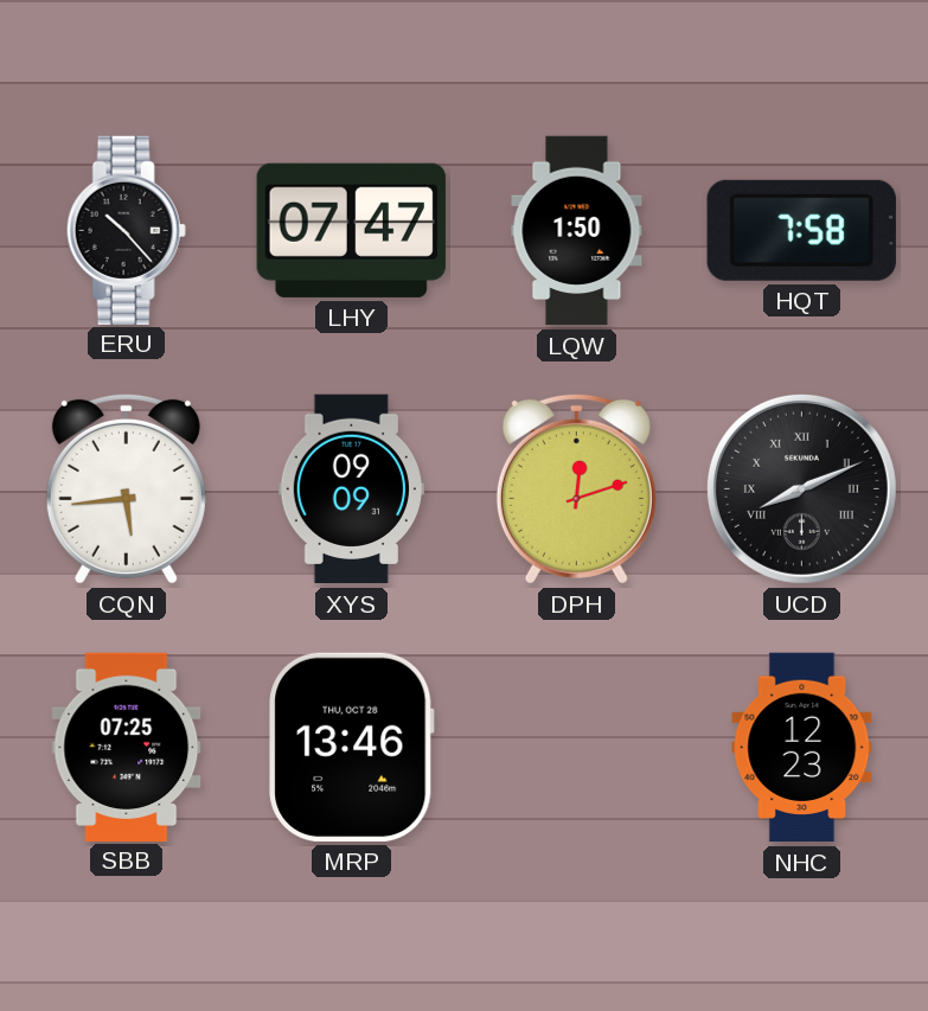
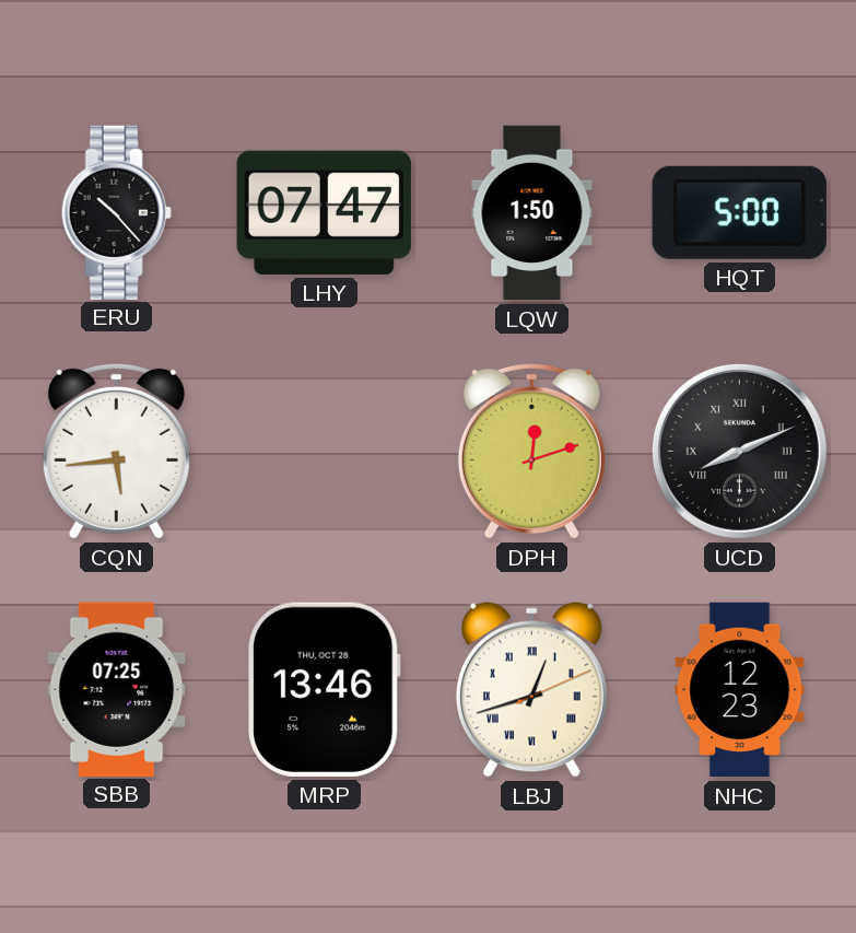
HQT: 7:58 -> 5:00
XYS: 09:09 -> none
LBJ: none -> 12:42
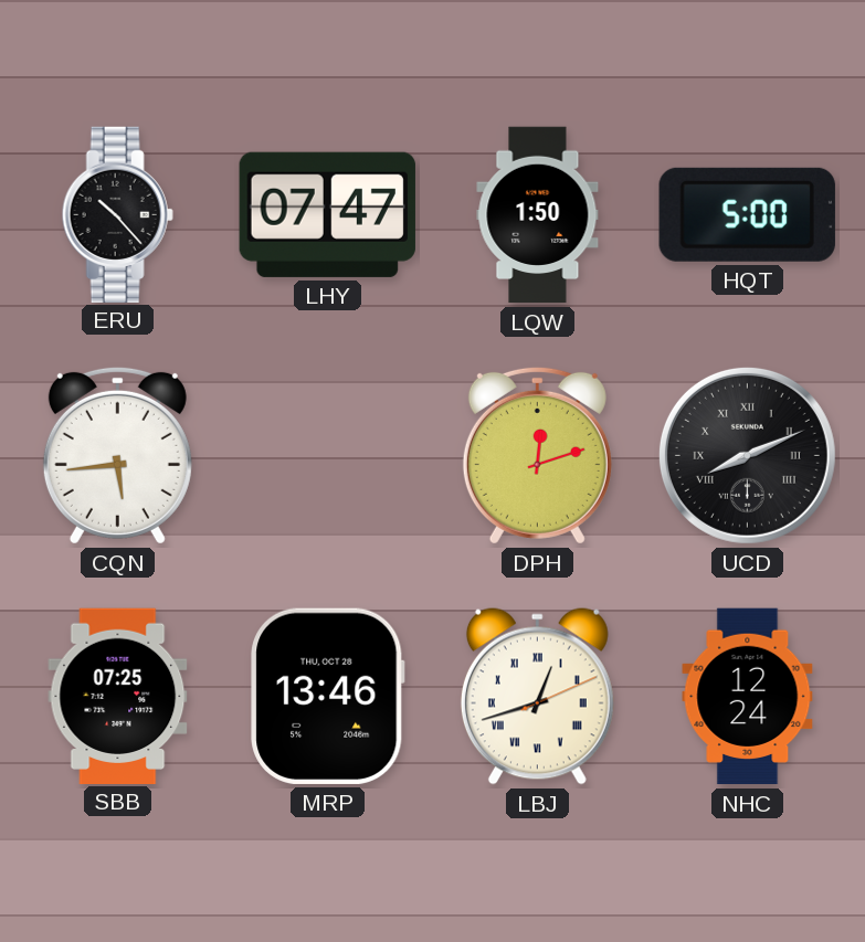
NHC: 12:23 -> 12:24
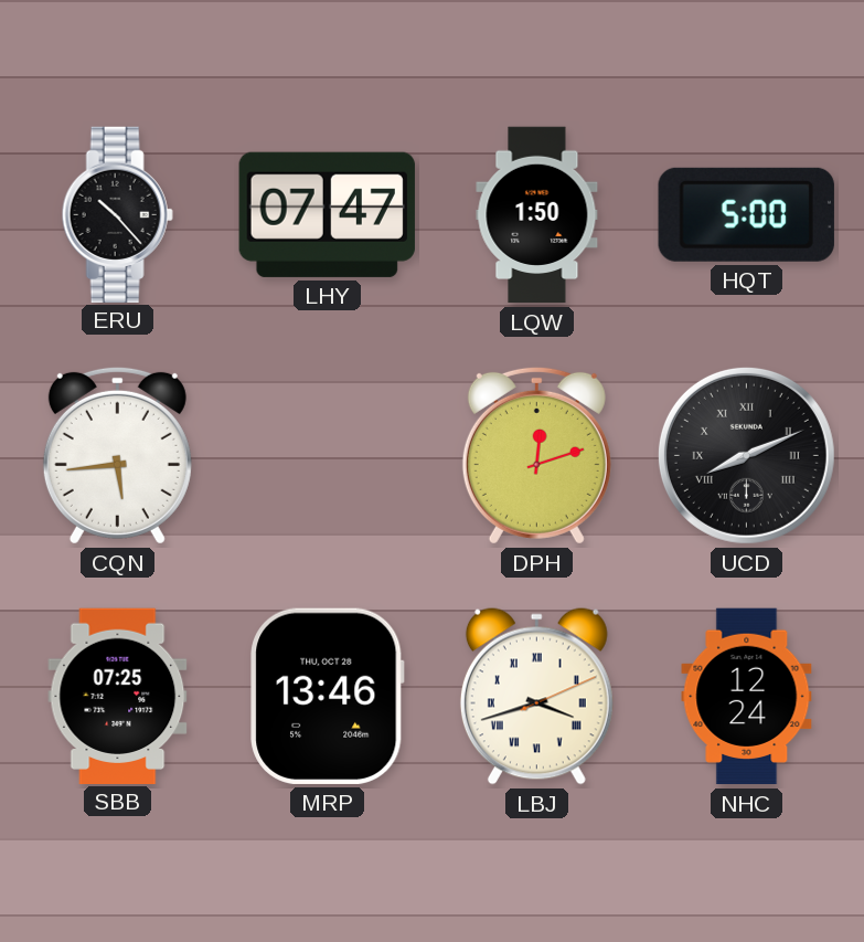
LBJ: 12:42 -> 3:42
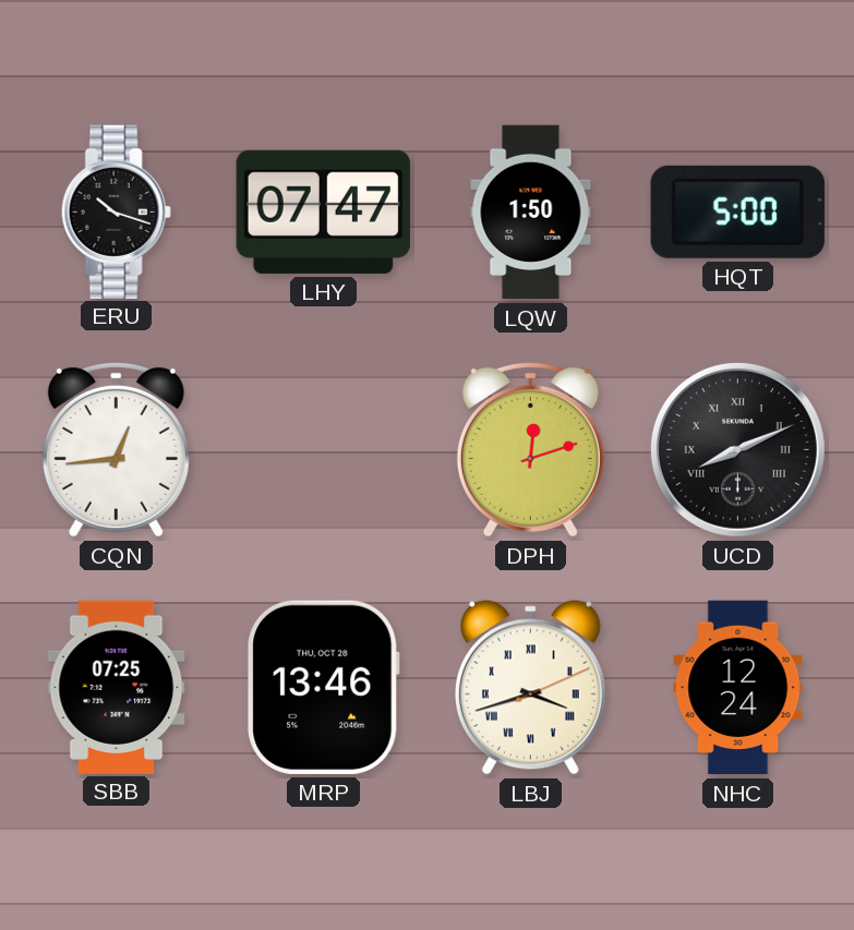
ERU: 10:23 -> 10:18
CQN: 5:44 -> 12:44
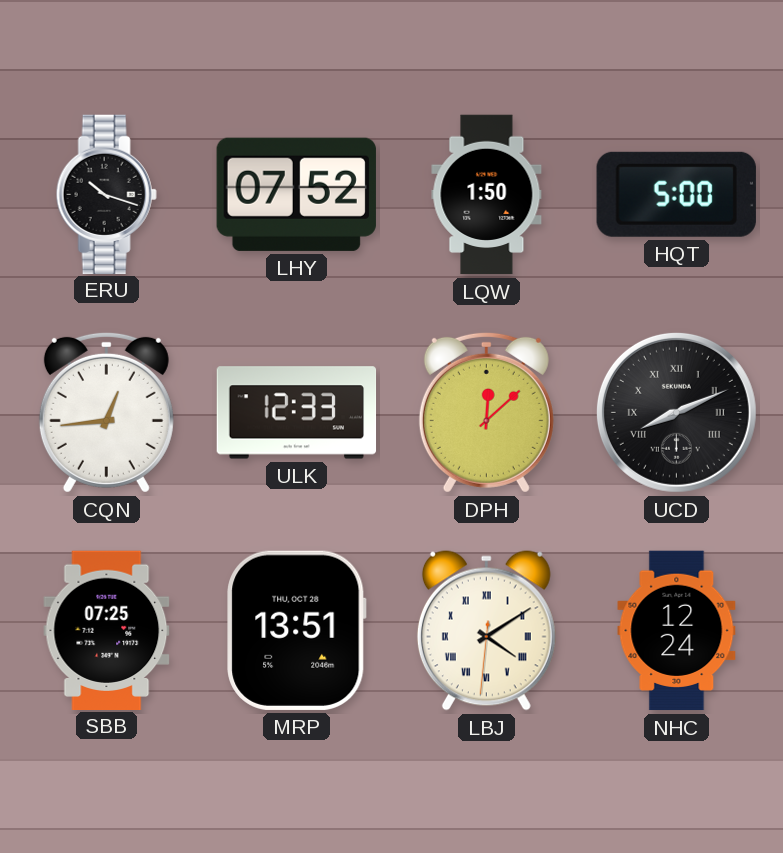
LHY: 07:47 -> 07:52
ULK: none -> 12:33
DPH: 12:12 -> 12:08
MRP: 13:46 -> 13:51
LBJ: 3:42 -> 4:09
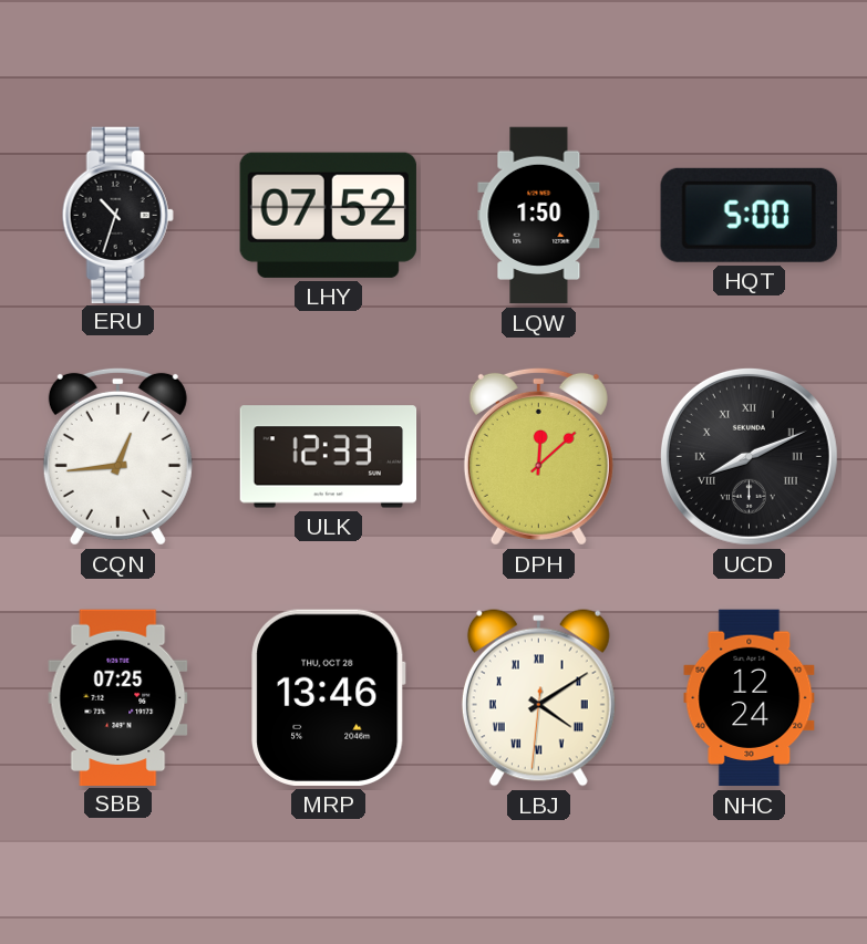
ERU: 10:18 -> 10:33
MRP: 13:51 -> 13:46
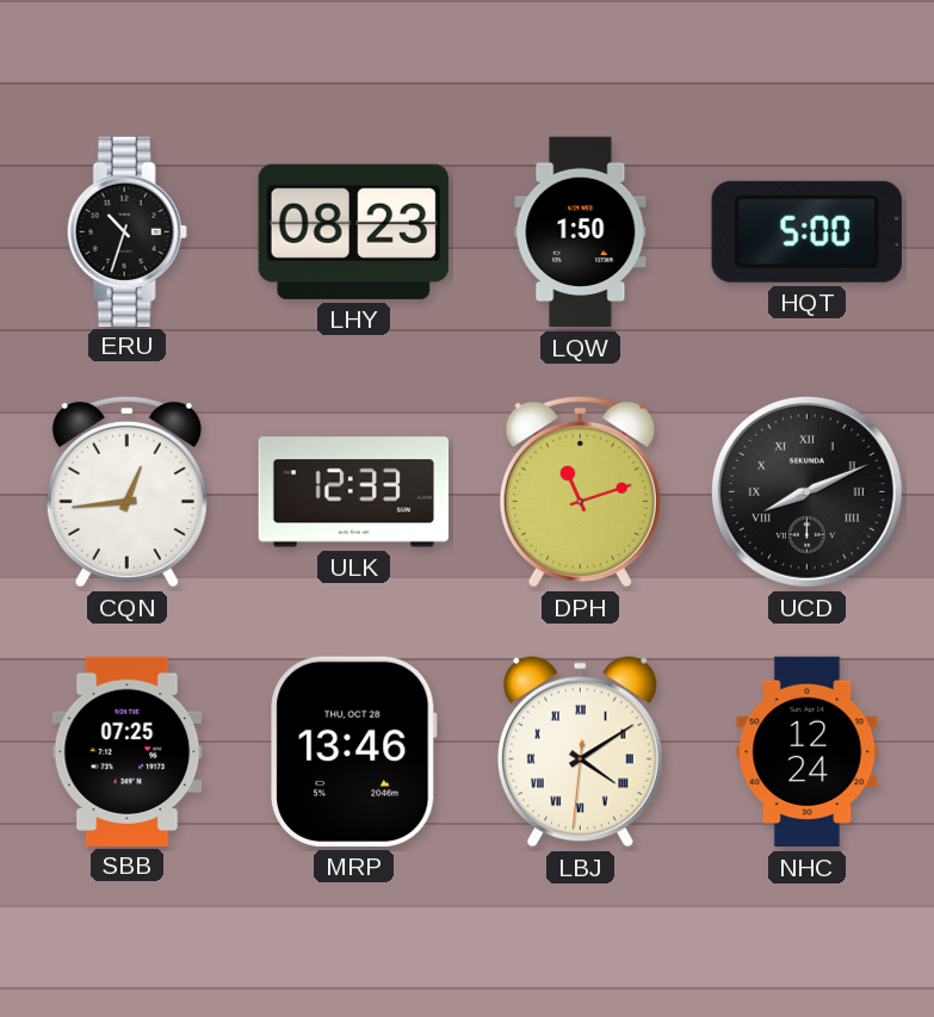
LHY: 07:52 -> 08:23
DPH: 12:08 -> 11:12
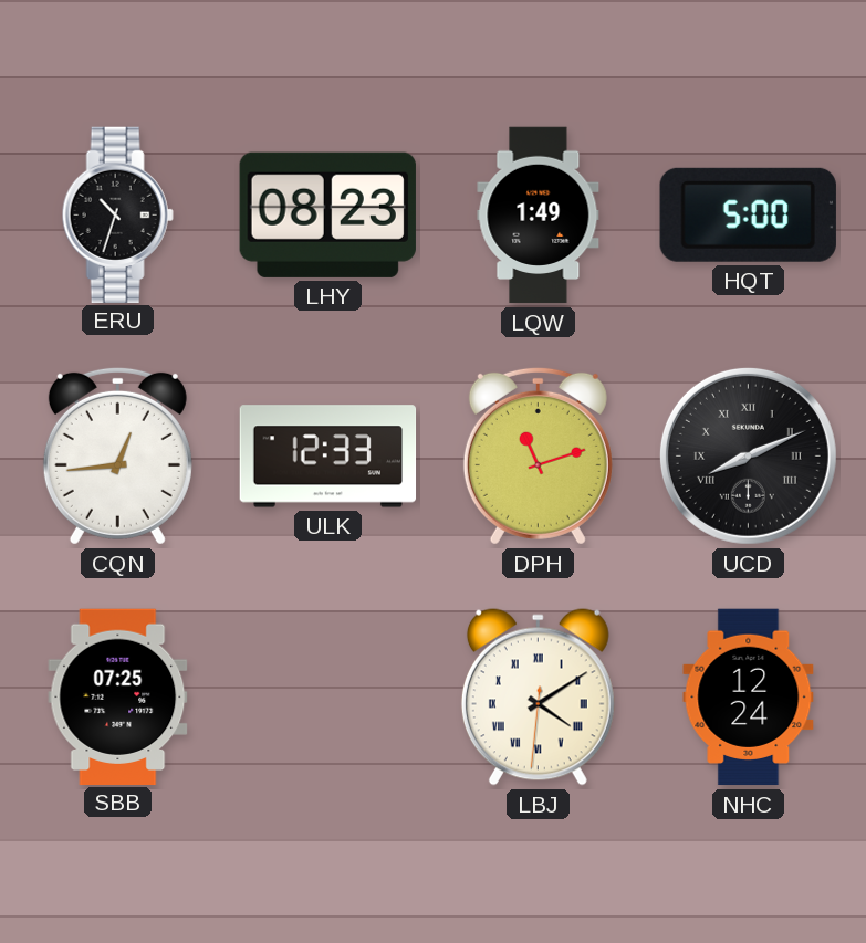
LQW: 1:50 -> 1:49
MRP: 13:46 -> none
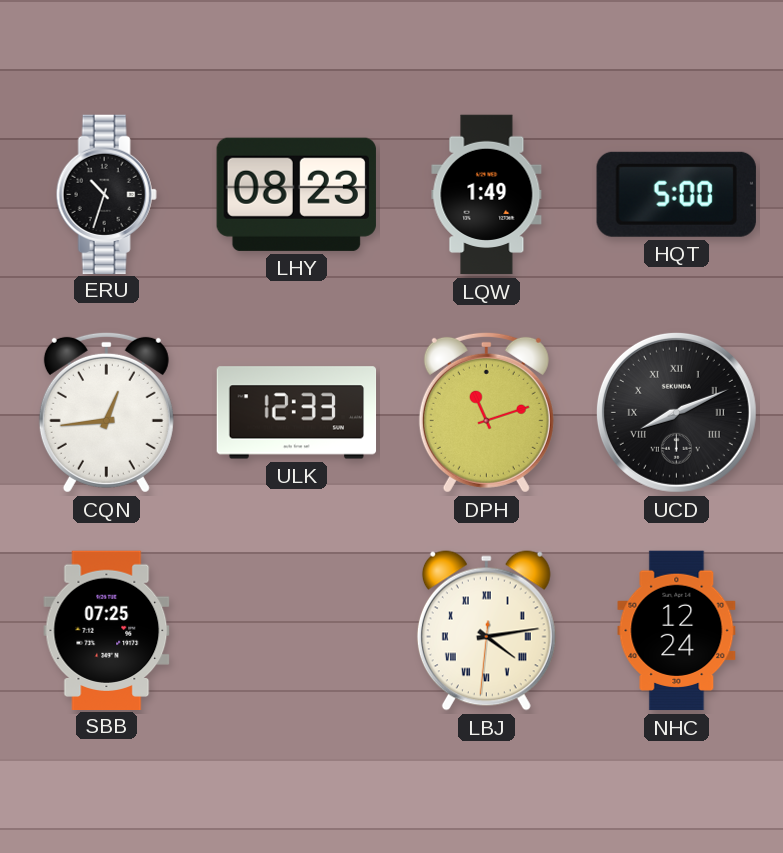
LBJ: 4:09 -> 4:13
